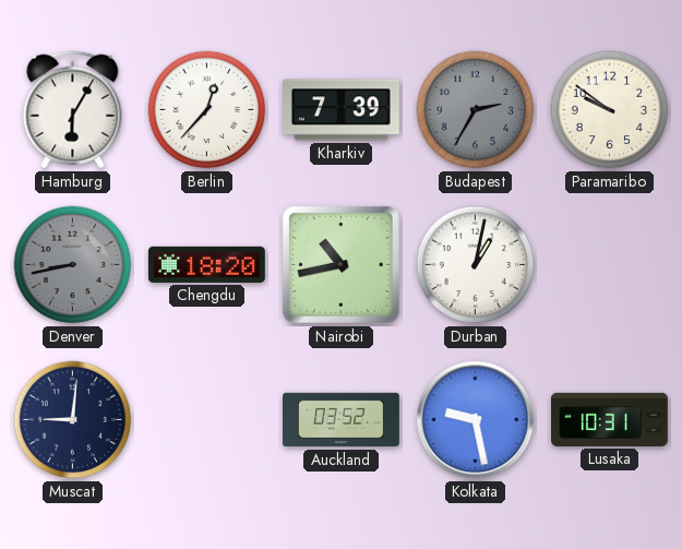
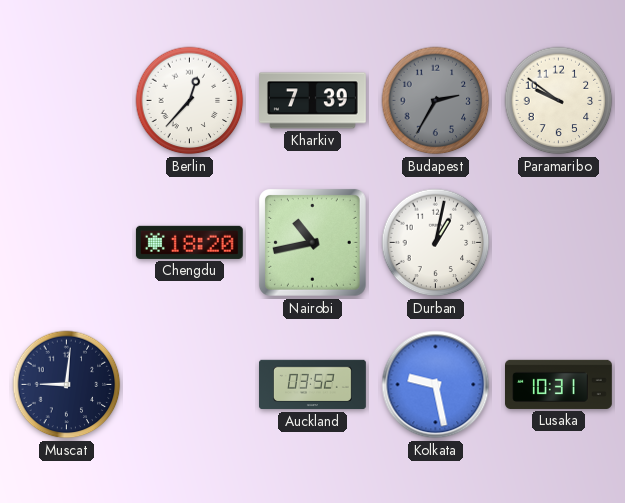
Hamburg: 6:05 -> none
Denver: 8:43 -> none
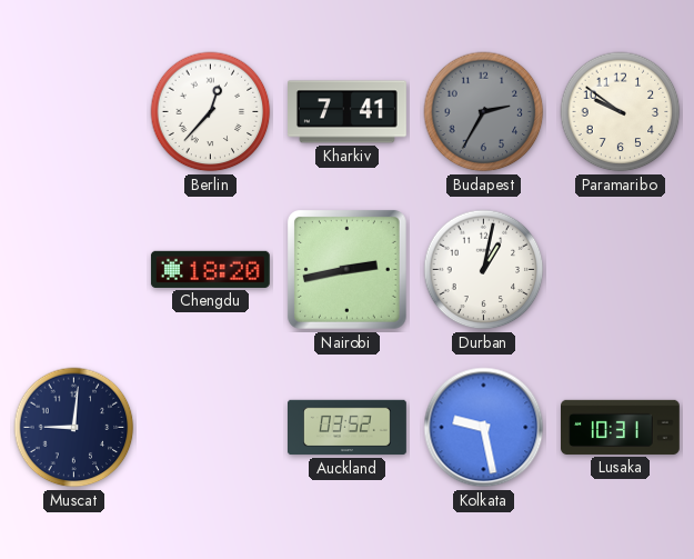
Kharkiv: 7:39 -> 7:41
Nairobi: 10:43 -> 2:43
